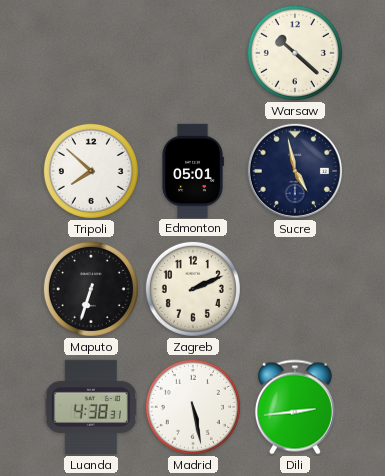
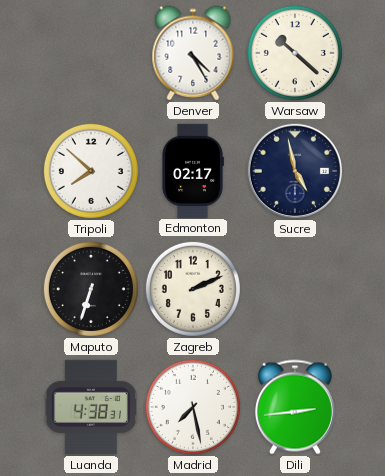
Denver: none -> 4:25
Edmonton: 05:01 -> 02:17
Madrid: 5:28 -> 7:28
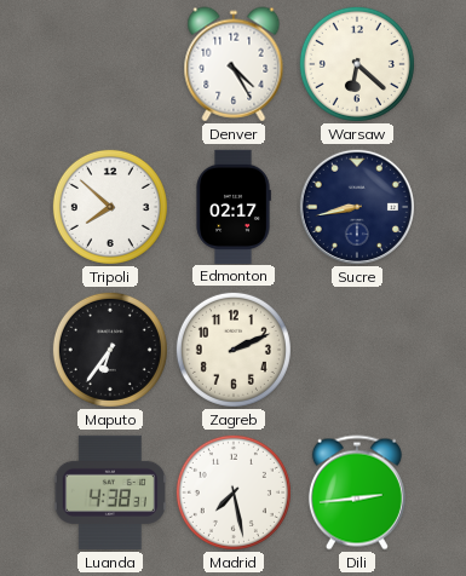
Warsaw: 10:22 -> 6:22
Sucre: 4:58 -> 8:43
Maputo: 6:33 -> 6:36
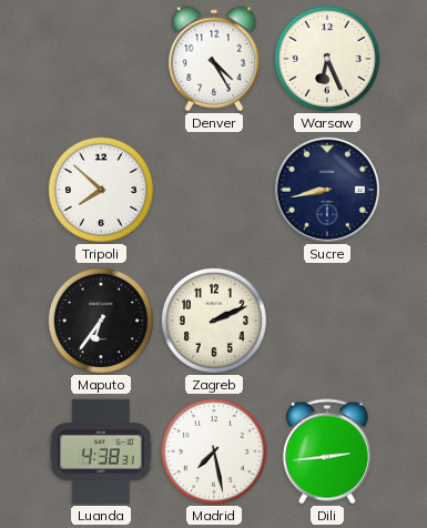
Warsaw: 6:22 -> 6:26
Edmonton: 02:17 -> none
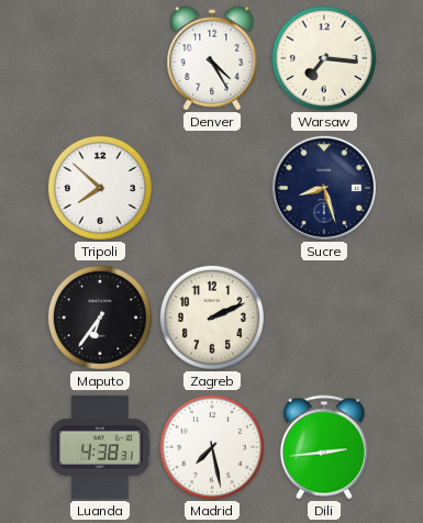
Warsaw: 6:26 -> 7:16
Sucre: 8:43 -> 8:27
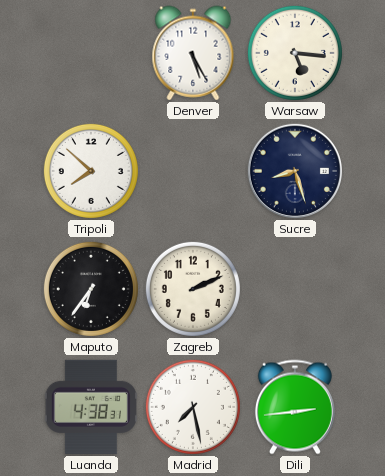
Denver: 4:25 -> 5:25
Warsaw: 7:16 -> 5:16
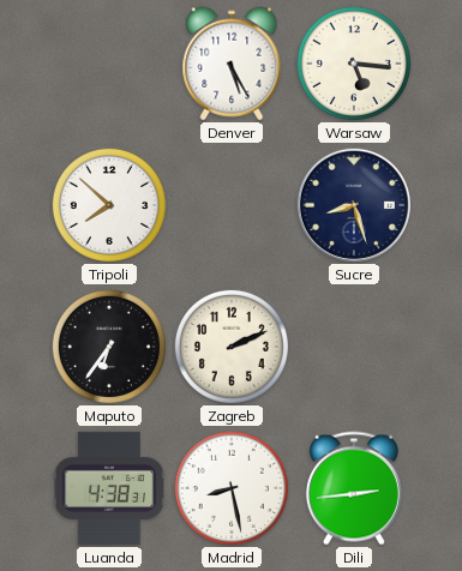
Madrid: 7:28 -> 8:28
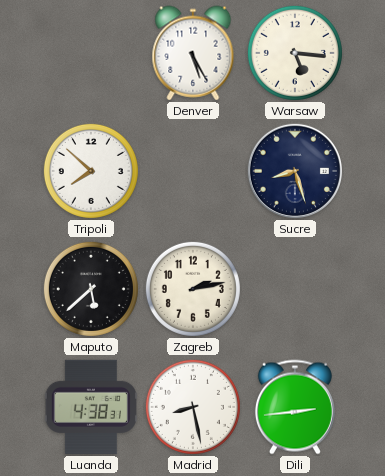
Maputo: 6:36 -> 5:38
Zagreb: 2:11 -> 2:13
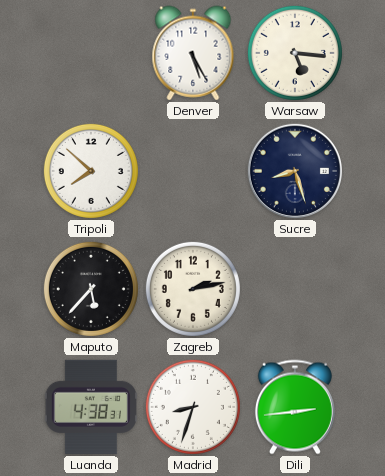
Maputo: 5:38 -> 5:37
Madrid: 8:28 -> 8:33
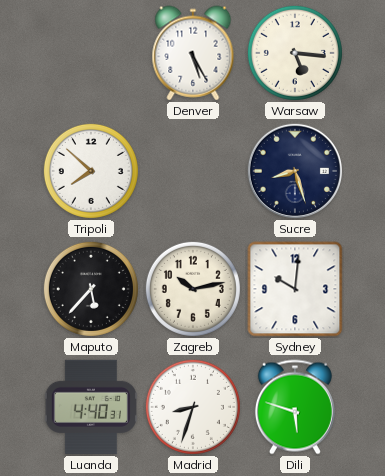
Zagreb: 2:13 -> 10:13
Sydney: none -> 10:01
Luanda: 4:38 -> 4:40
Dili: 2:44 -> 5:48
